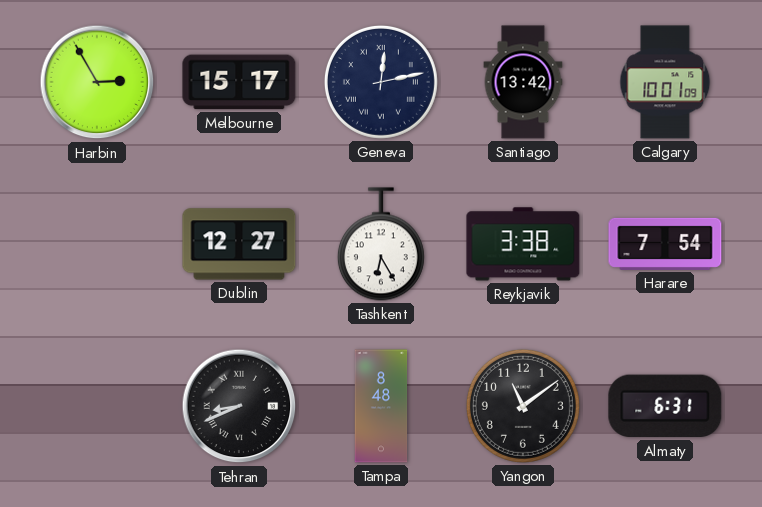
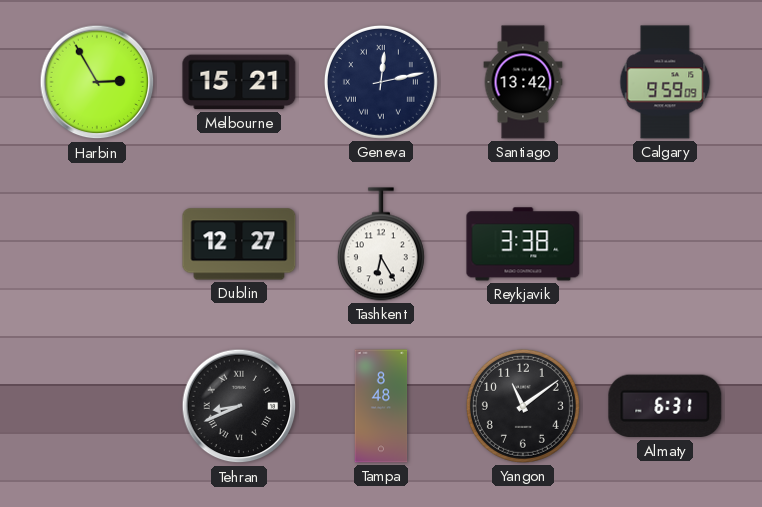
Melbourne: 15:17 -> 15:21
Calgary: 10:01 -> 9:59
Harare: 7:54 -> none
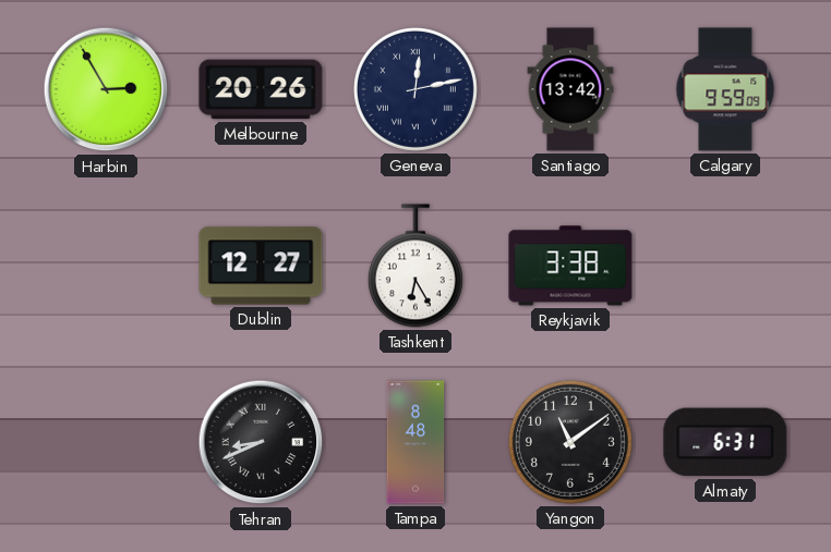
Melbourne: 15:21 -> 20:26
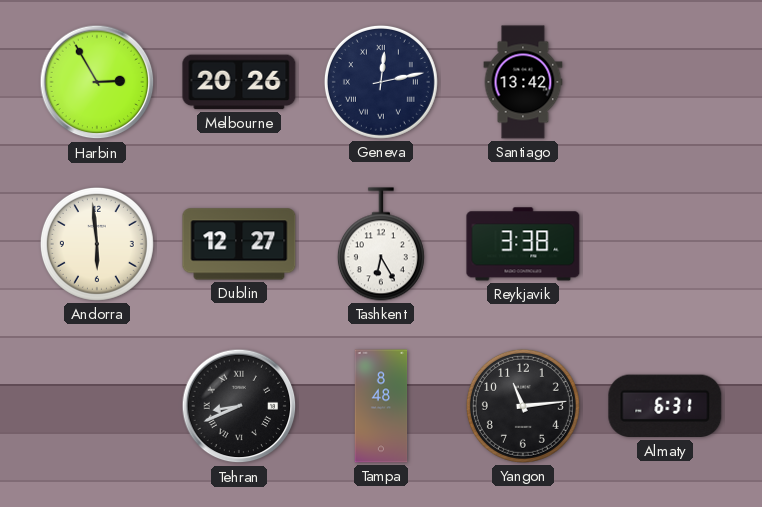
Calgary: 9:59 -> none
Andorra: none -> 5:59
Yangon: 11:09 -> 11:14
